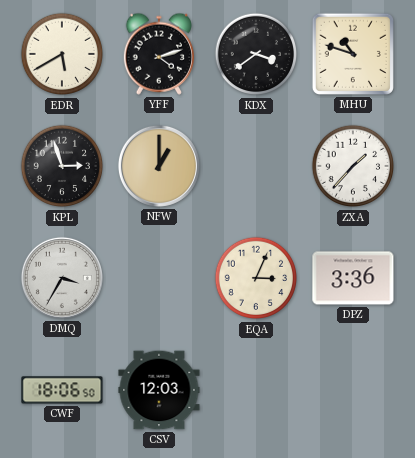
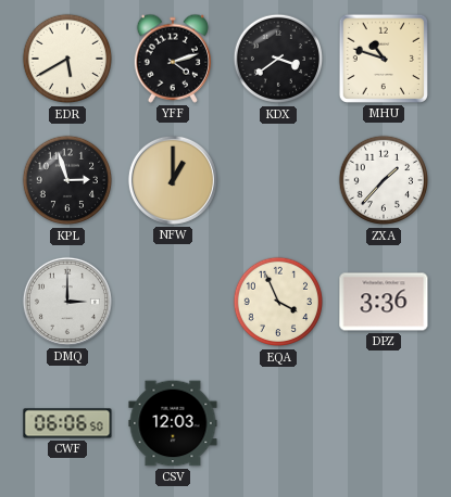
DMQ: 3:35 -> 3:00
EQA: 3:04 -> 3:56
CWF: 18:06 -> 06:06
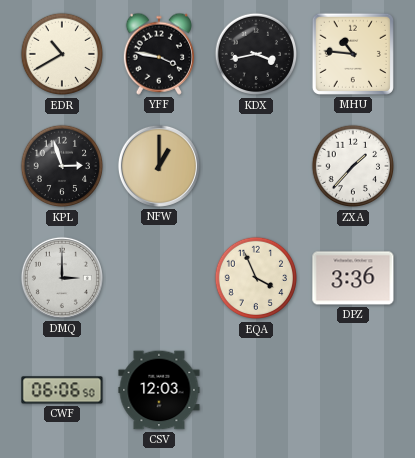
EDR: 5:40 -> 10:40
YFF: 4:12 -> 3:47
KDX: 3:39 -> 3:43
MHU: 10:48 -> 10:46
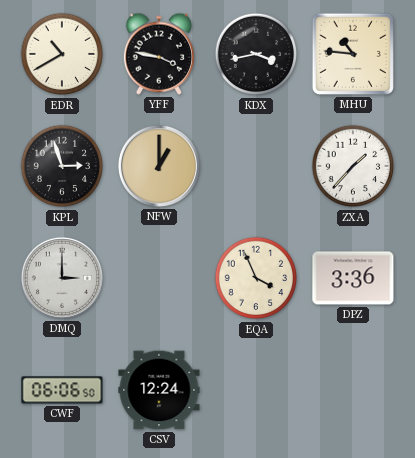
CSV: 12:03 -> 12:24
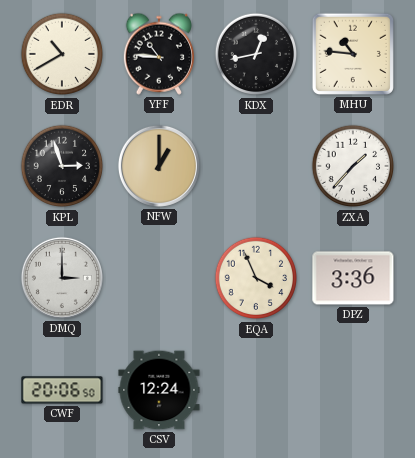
YFF: 3:47 -> 10:46
KDX: 3:43 -> 12:43
CWF: 06:06 -> 20:06
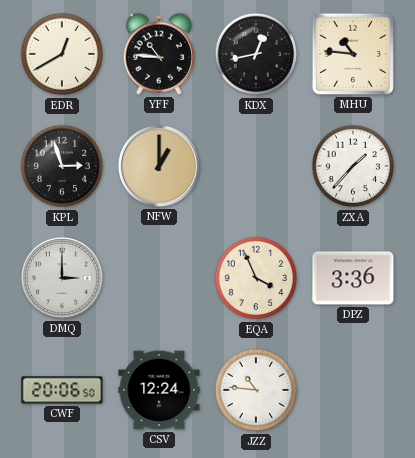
EDR: 10:40 -> 12:40
JZZ: none -> 10:46
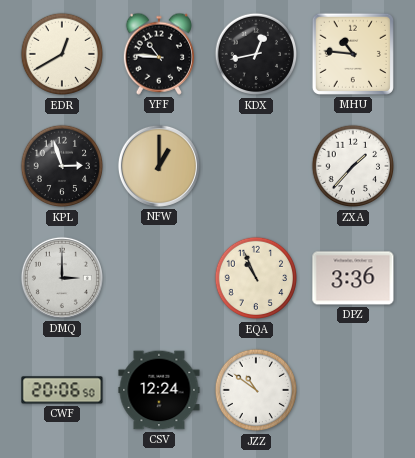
EQA: 3:56 -> 10:56
JZZ: 10:46 -> 10:51
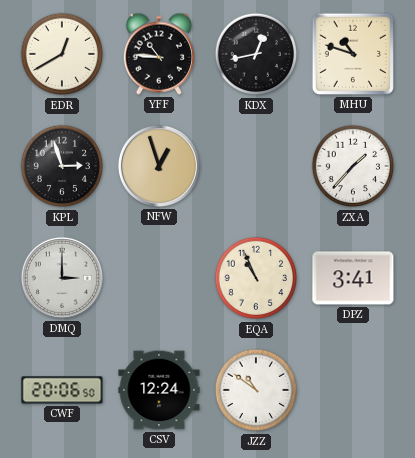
MHU: 10:46 -> 10:48
NFW: 1:00 -> 12:57
DPZ: 3:36 -> 3:41
